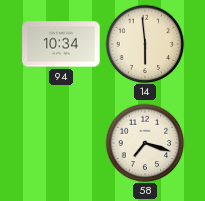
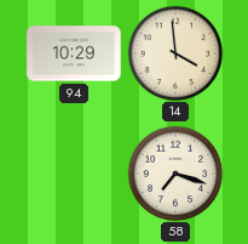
94: 10:34 -> 10:29
14: 5:59 -> 3:59
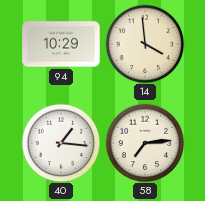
40: none -> 1:16
58: 7:18 -> 7:14
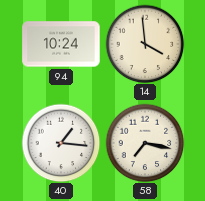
94: 10:29 -> 10:24
58: 7:14 -> 7:17
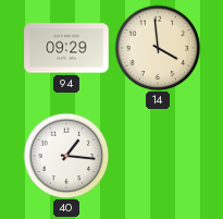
94: 10:24 -> 09:29
58: 7:17 -> none
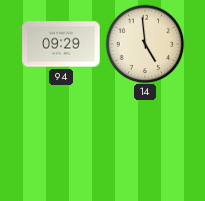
14: 3:59 -> 4:59
40: 1:16 -> none
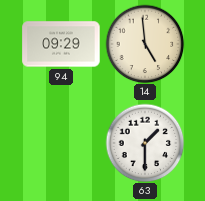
63: none -> 1:30
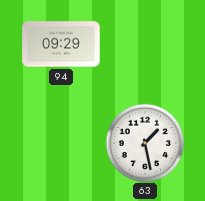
14: 4:59 -> none
63: 1:30 -> 1:28
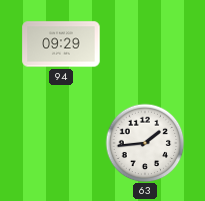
63: 1:28 -> 1:44
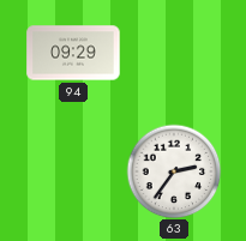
63: 1:44 -> 2:36
